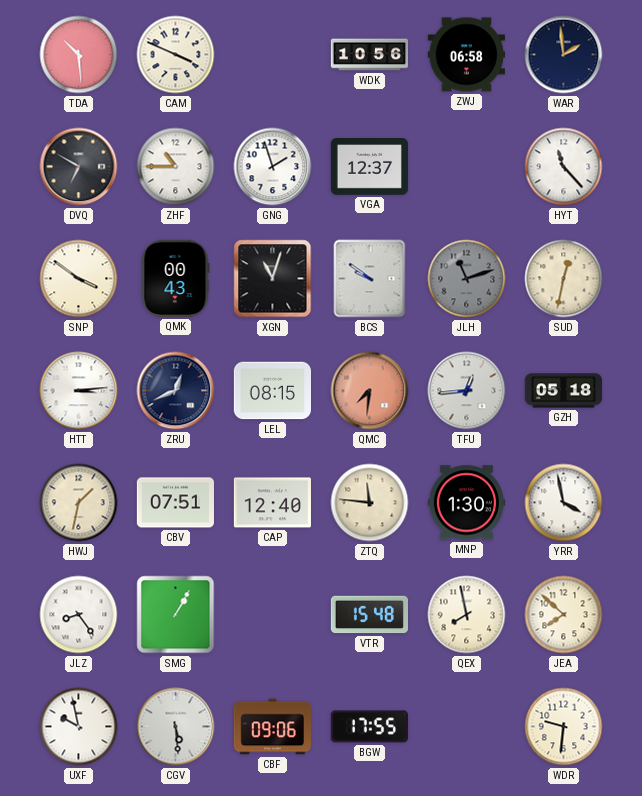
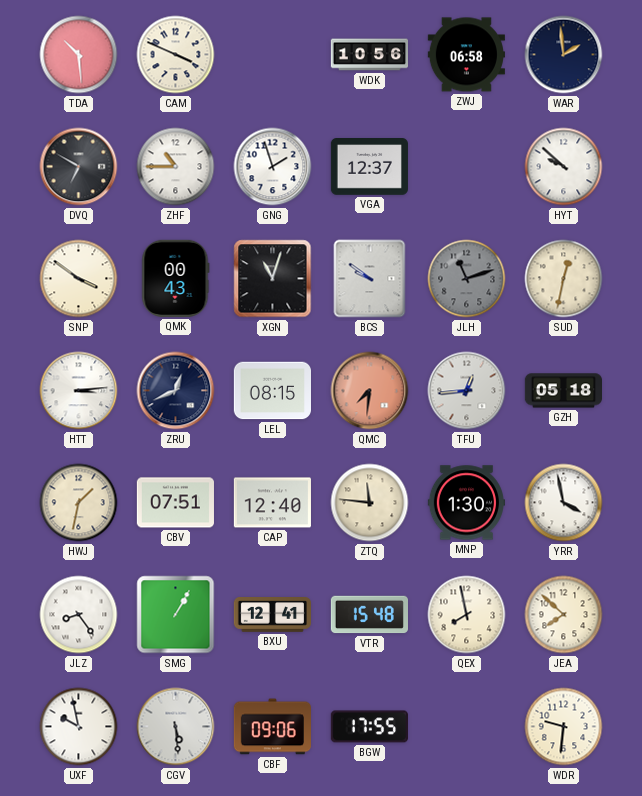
HYT: 11:23 -> 9:52
BXU: none -> 12:41
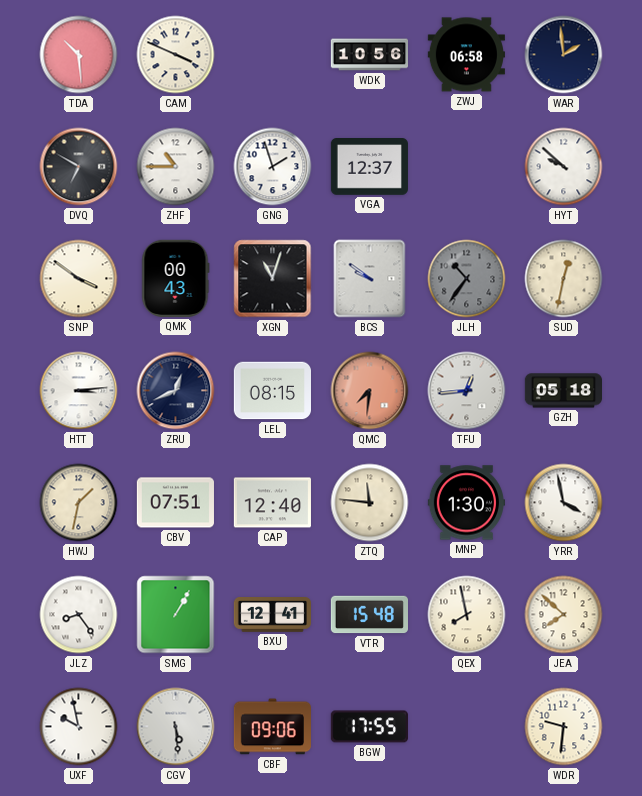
JLH: 11:12 -> 10:36
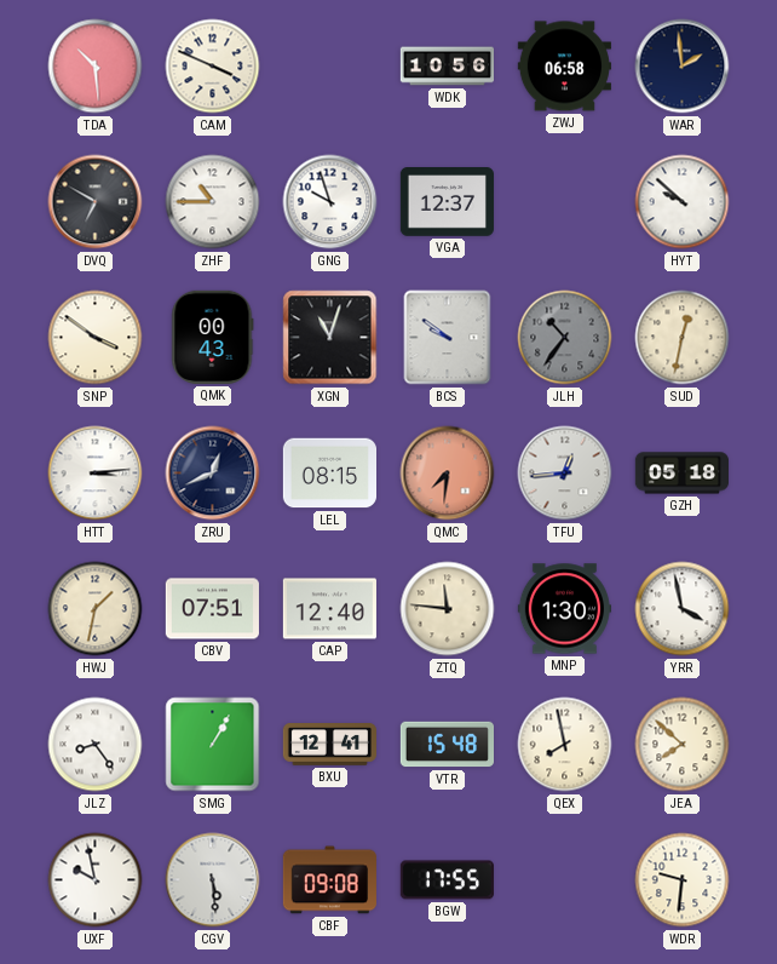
GNG: 1:57 -> 9:57
CBF: 09:06 -> 09:08
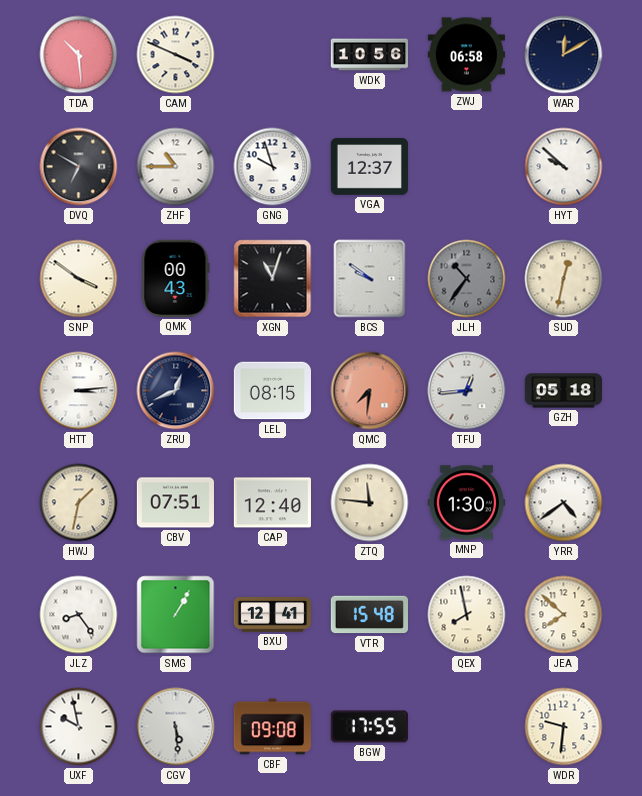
WAR: 1:59 -> 12:10
YRR: 3:58 -> 4:39
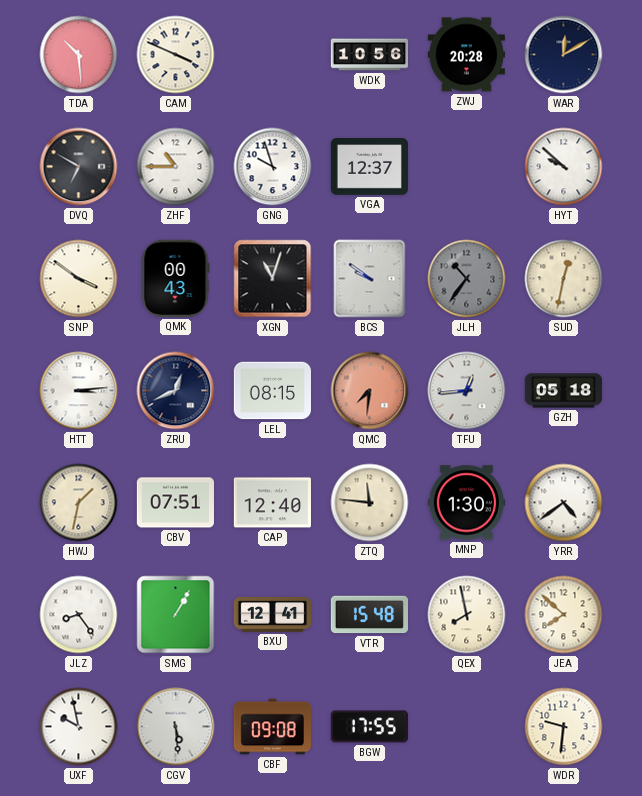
ZWJ: 06:58 -> 20:28
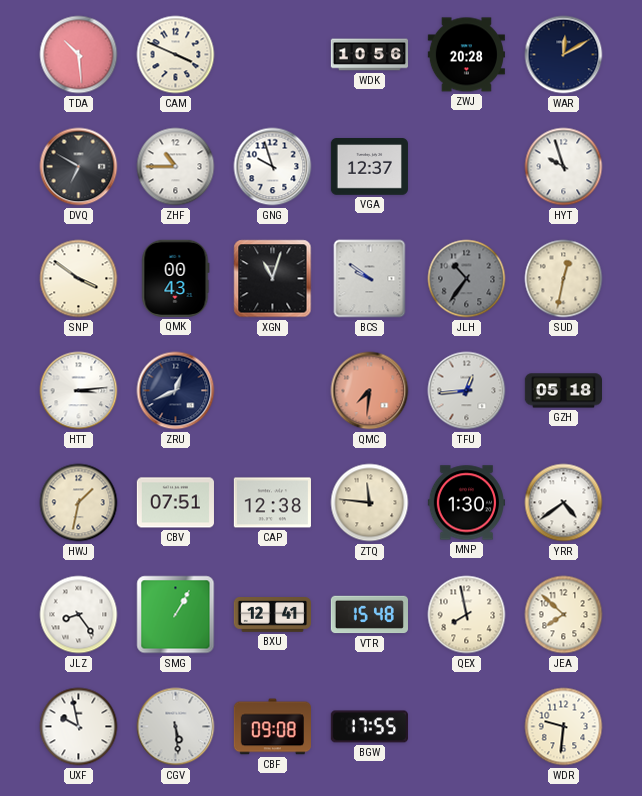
HYT: 9:52 -> 9:57
LEL: 08:15 -> none
CAP: 12:40 -> 12:38
